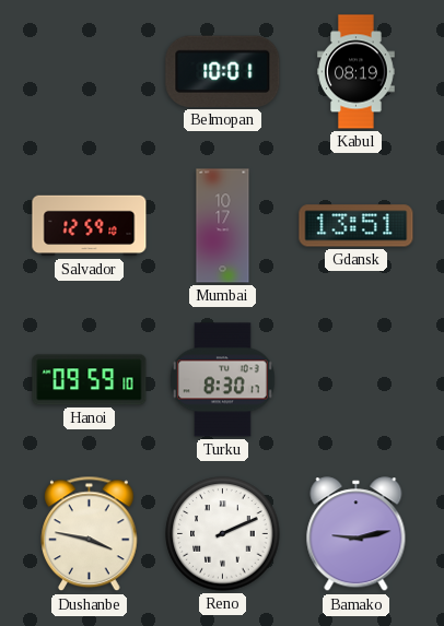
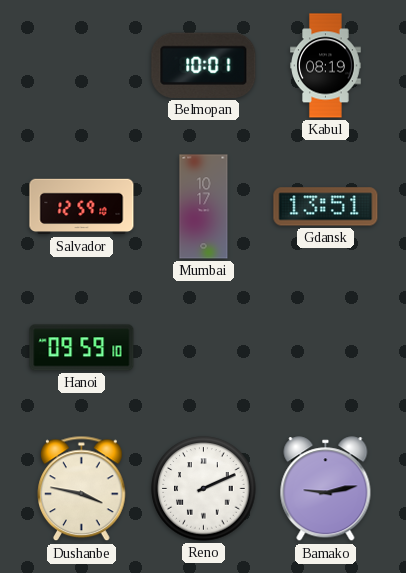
Turku: 8:30 -> none
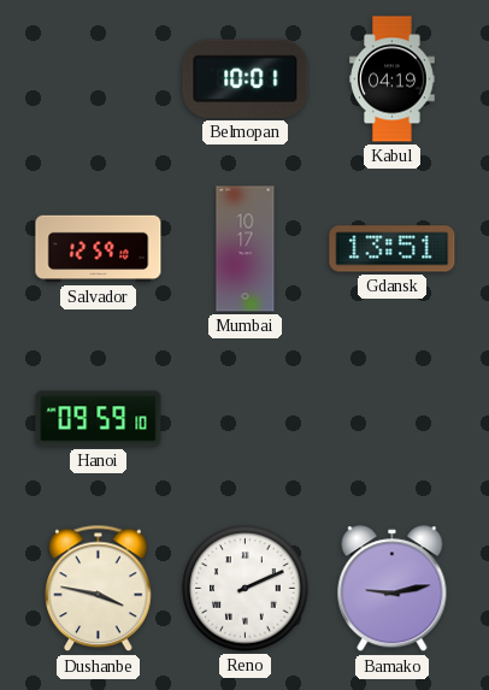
Kabul: 08:19 -> 04:19
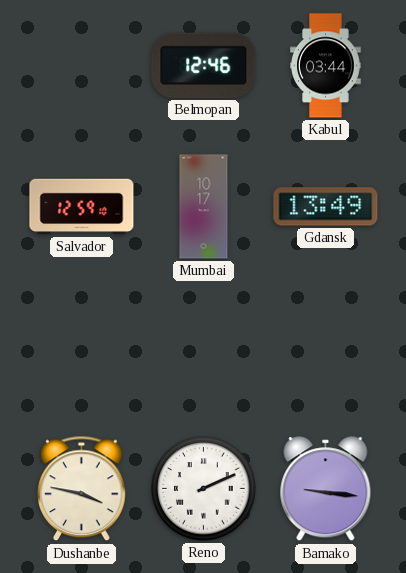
Belmopan: 10:01 -> 12:46
Kabul: 04:19 -> 03:44
Gdansk: 13:51 -> 13:49
Hanoi: 09:59 -> none
Bamako: 9:13 -> 9:16
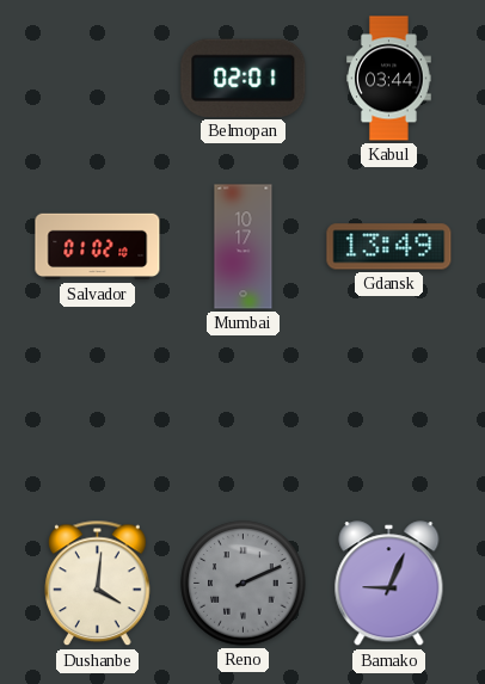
Belmopan: 12:46 -> 02:01
Salvador: 12:59 -> 01:02
Dushanbe: 3:47 -> 4:01
Reno dial: white -> grey
Bamako: 9:16 -> 9:04
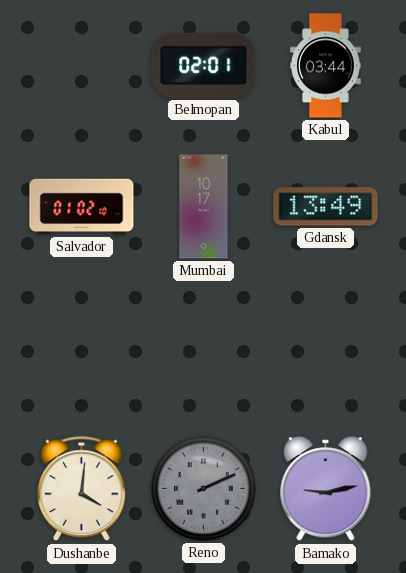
Bamako: 9:04 -> 9:13
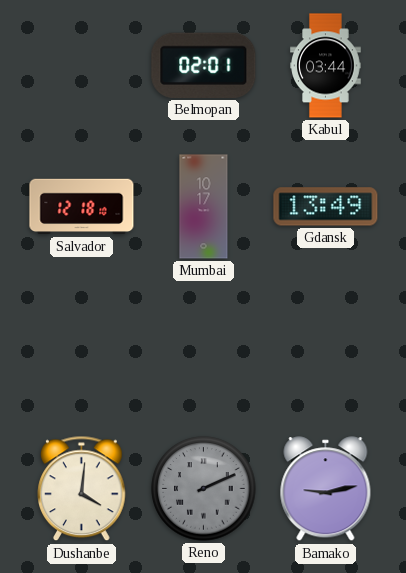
Salvador: 01:02 -> 12:18
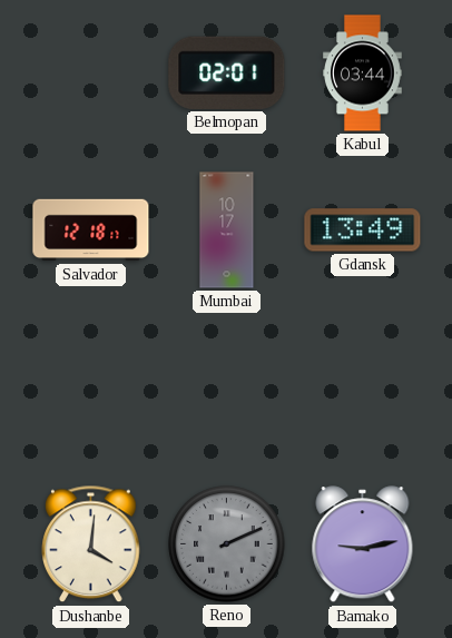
Salvador: 12:18:10 -> 12:18:17
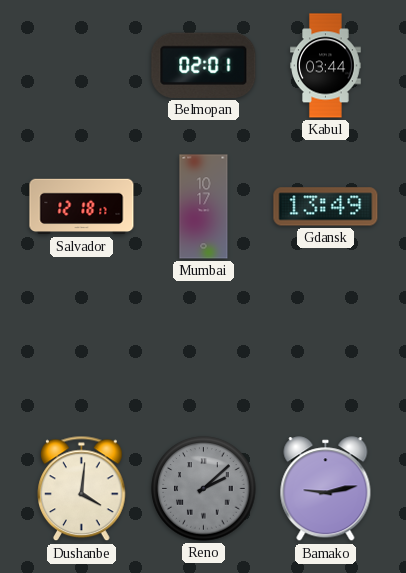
Reno: 2:11 -> 2:08
